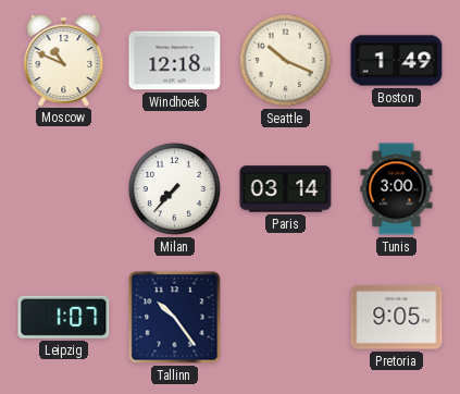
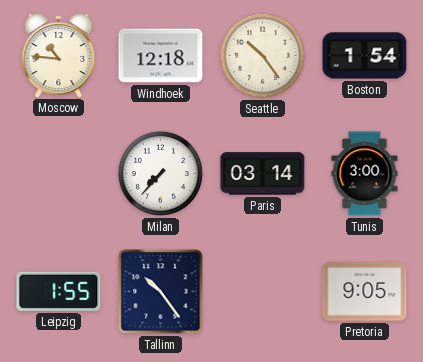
Moscow: 10:49 -> 10:46
Seattle: 10:19 -> 10:24
Boston: 1:49 -> 1:54
Leipzig: 1:07 -> 1:55
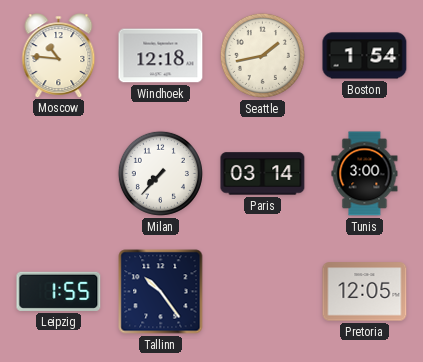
Seattle: 10:24 -> 1:43
Pretoria: 9:05 -> 12:05
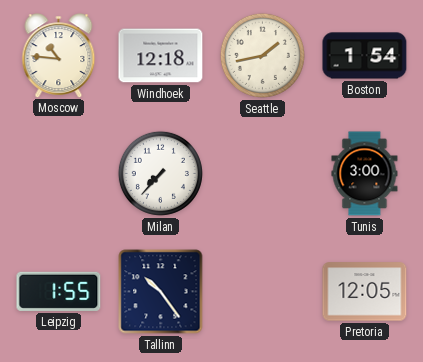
Paris: 03:14 -> none
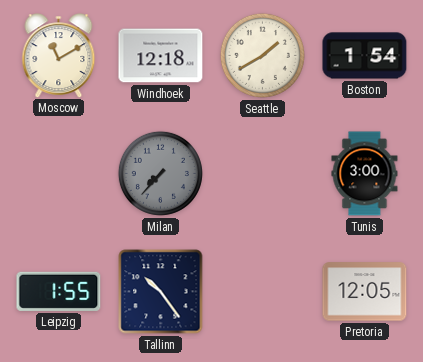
Moscow: 10:46 -> 11:10
Seattle: 1:43 -> 1:40
Milan dial: white -> grey
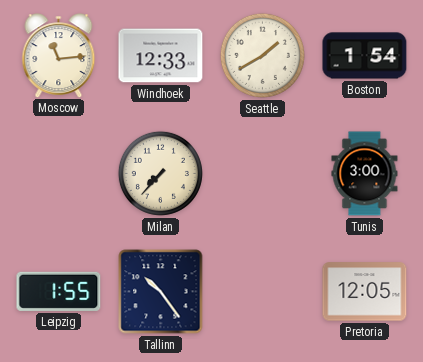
Moscow: 11:10 -> 11:14
Windhoek: 12:18 -> 12:33
Milan dial: grey -> cream
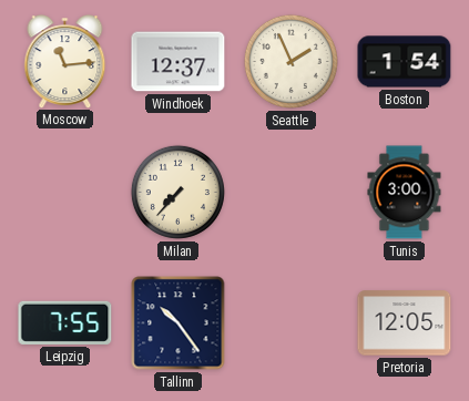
Windhoek: 12:33 -> 12:37
Seattle: 1:40 -> 1:56
Leipzig: 1:55 -> 7:55
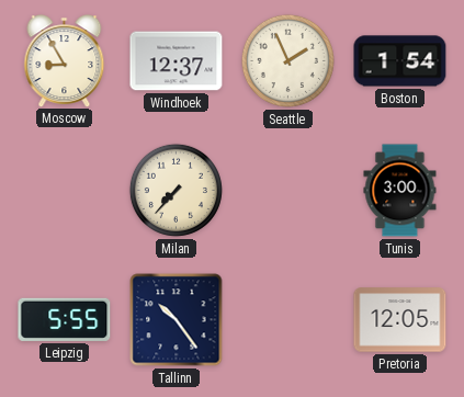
Moscow: 11:14 -> 8:55
Leipzig: 7:55 -> 5:55
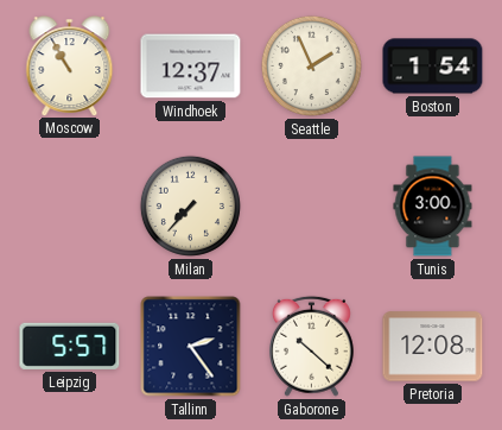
Moscow: 8:55 -> 10:55
Leipzig: 5:55 -> 5:57
Tallinn: 10:24 -> 2:24
Gaborone: none -> 10:22
Pretoria: 12:05 -> 12:08
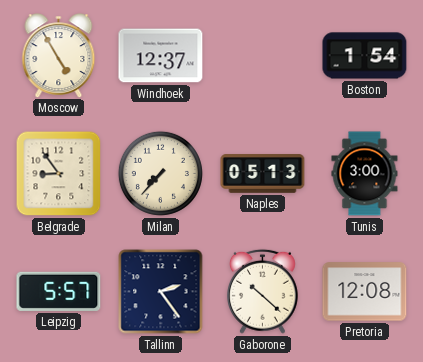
Moscow: 10:55 -> 4:55
Seattle: 1:56 -> none
Belgrade: none -> 8:54
Naples: none -> 05:13
